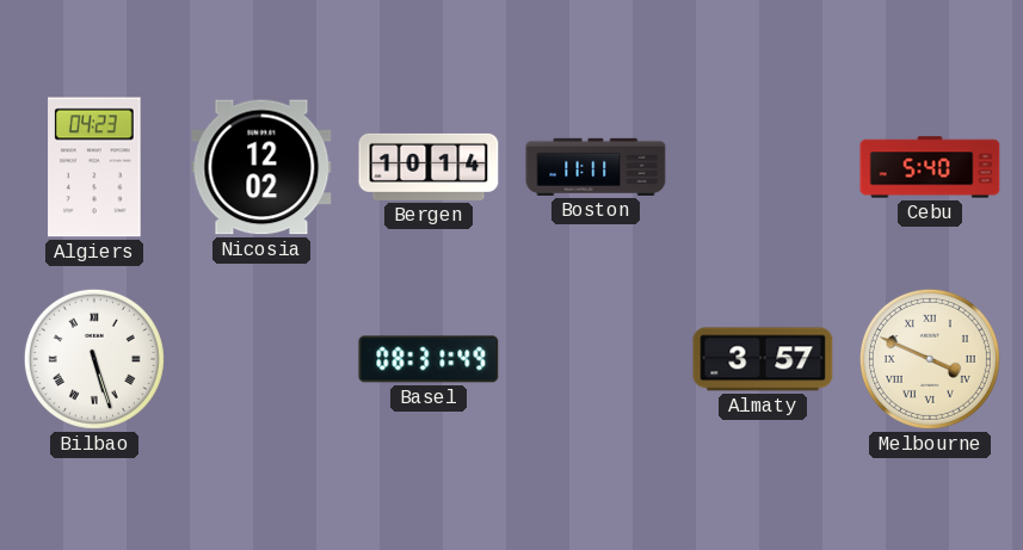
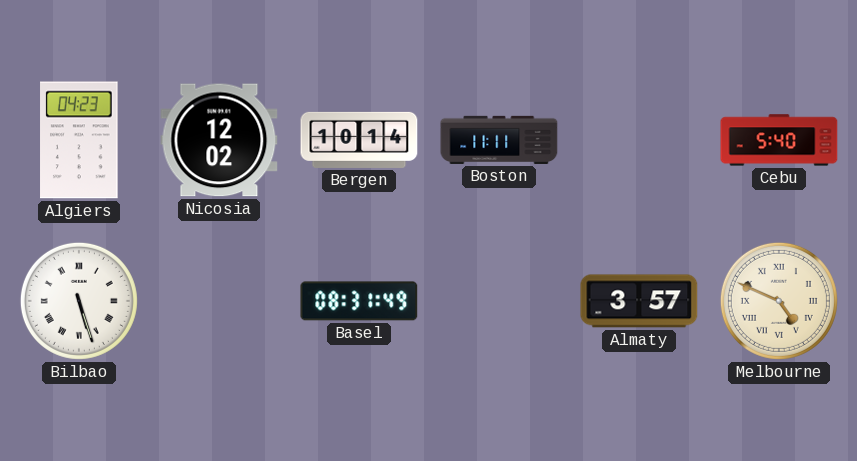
Melbourne: 3:49 -> 4:49
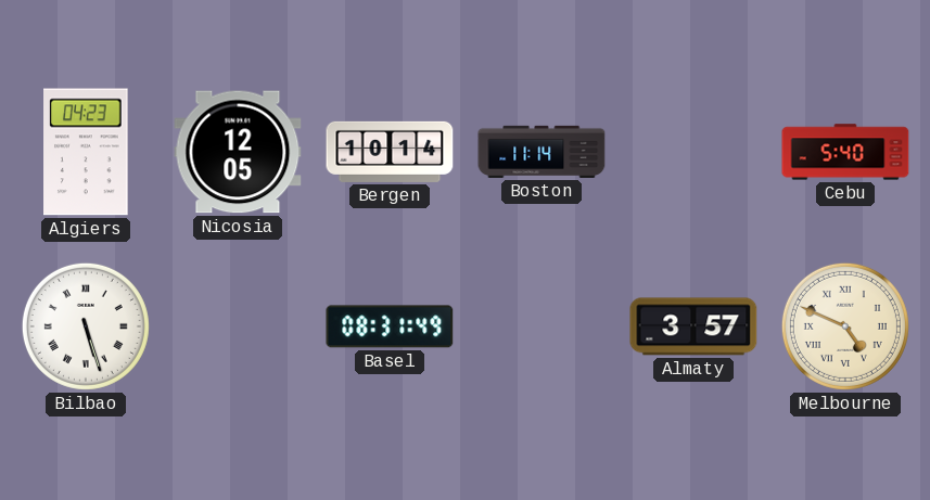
Nicosia: 12:02 -> 12:05
Boston: 11:11 -> 11:14
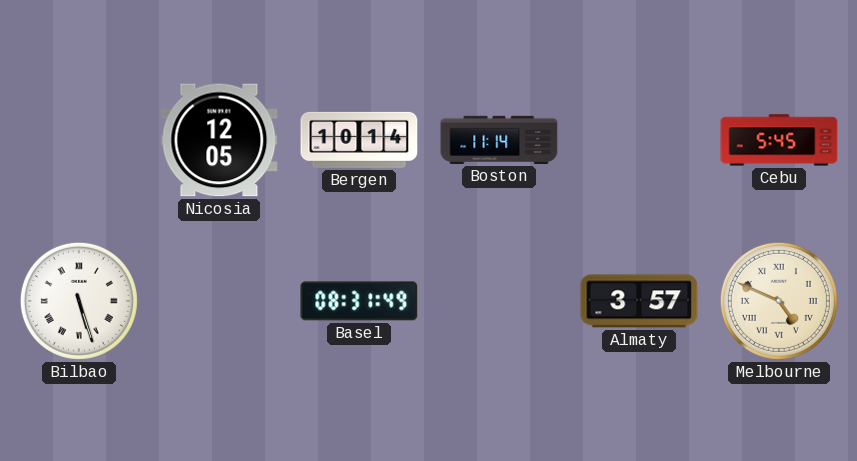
Algiers: 04:23 -> none
Cebu: 5:40 -> 5:45
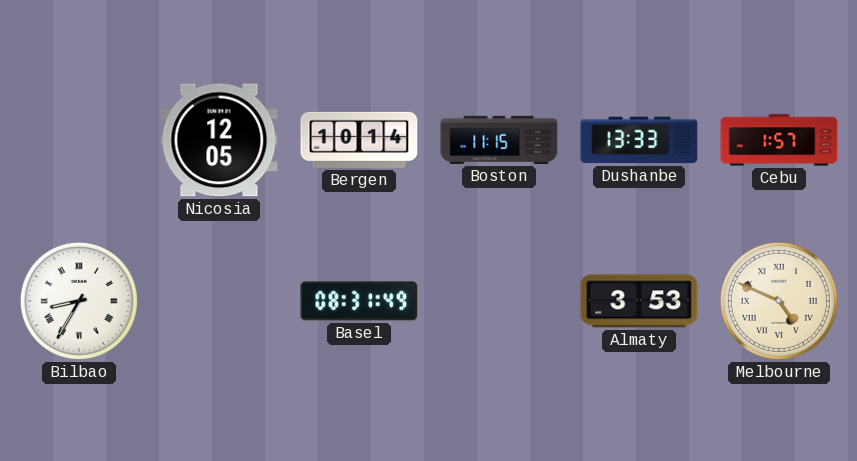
Boston: 11:14 -> 11:15
Dushanbe: none -> 13:33
Cebu: 5:45 -> 1:57
Bilbao: 5:27 -> 8:35
Almaty: 3:57 -> 3:53
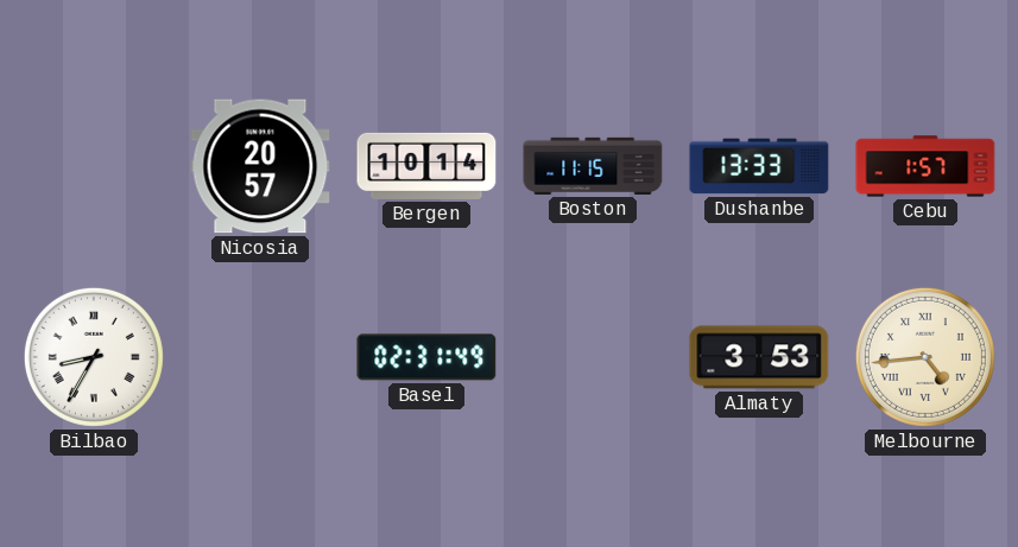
Nicosia: 12:05 -> 20:57
Basel: 08:31 -> 02:31
Melbourne: 4:49 -> 4:44
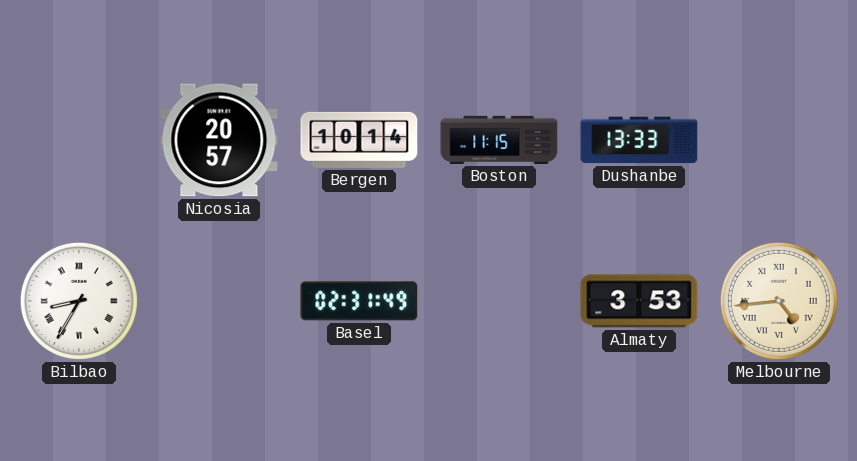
Cebu: 1:57 -> none
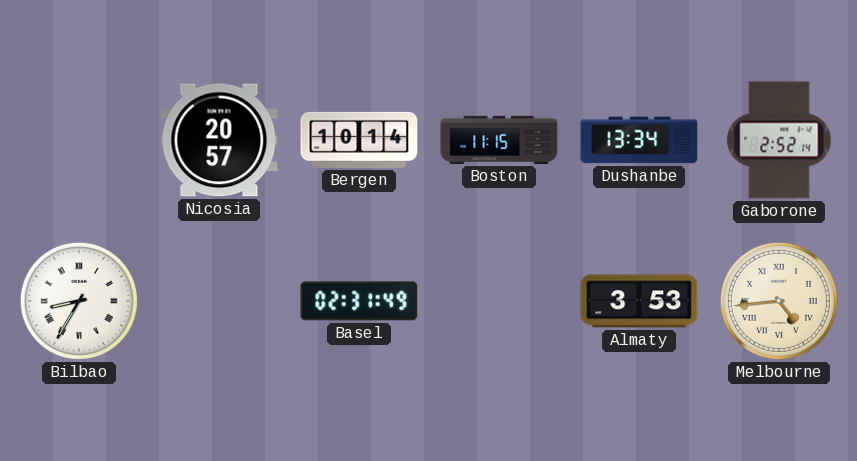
Dushanbe: 13:33 -> 13:34
Gaborone: none -> 2:52
